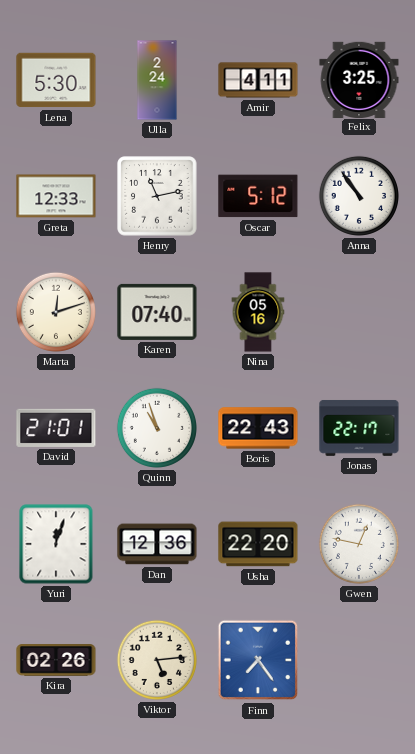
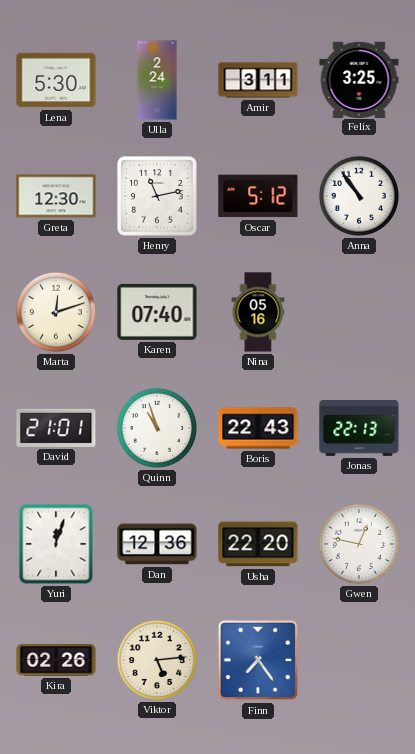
Amir: 4:11 -> 3:11
Greta: 12:33 -> 12:30
Jonas: 22:17 -> 22:13
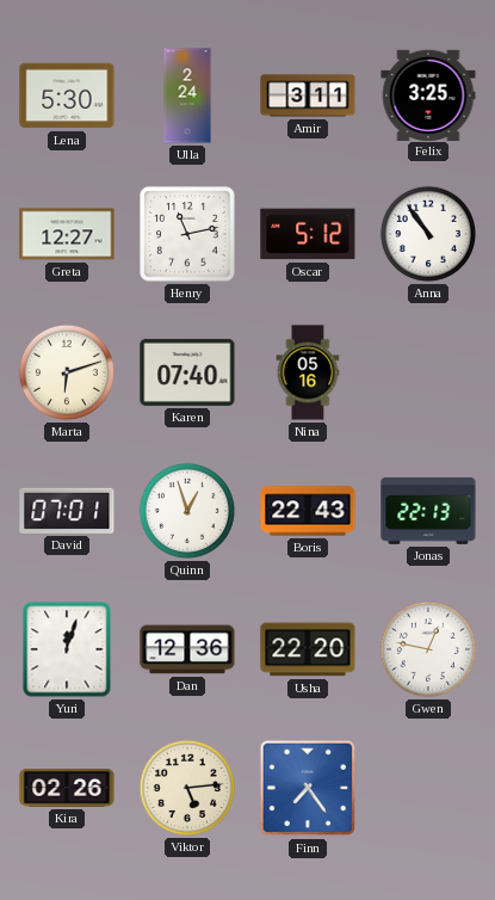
Greta: 12:30 -> 12:27
Marta: 12:12 -> 6:12
David: 21:01 -> 07:01
Quinn: 10:57 -> 12:57
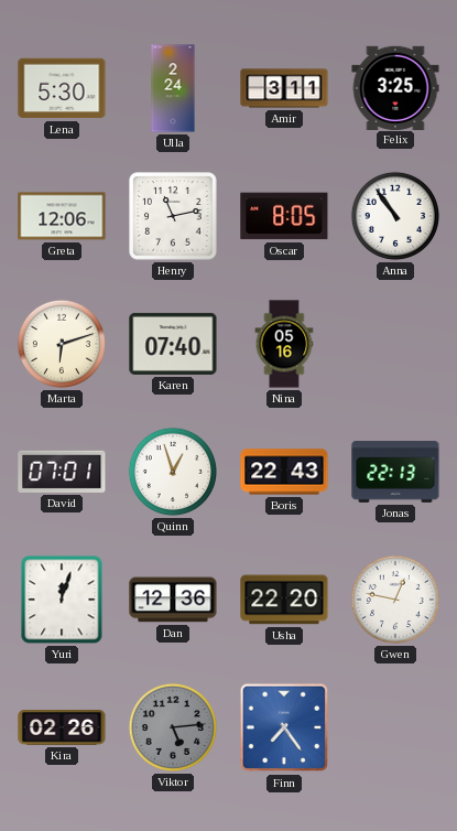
Greta: 12:27 -> 12:06
Oscar: 5:12 -> 8:05
Viktor dial: cream -> grey
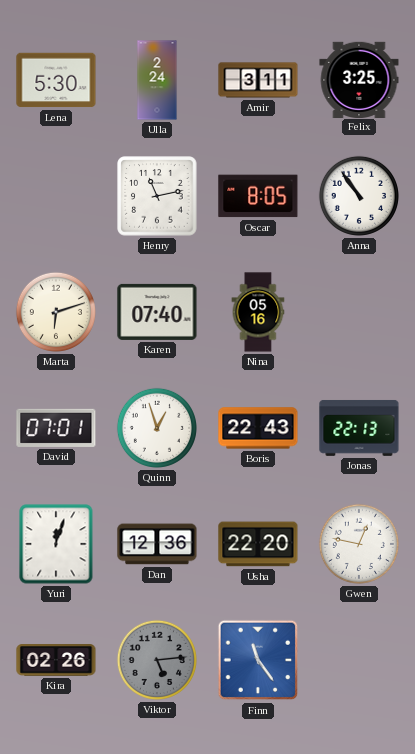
Greta: 12:06 -> none
Finn: 7:24 -> 11:24
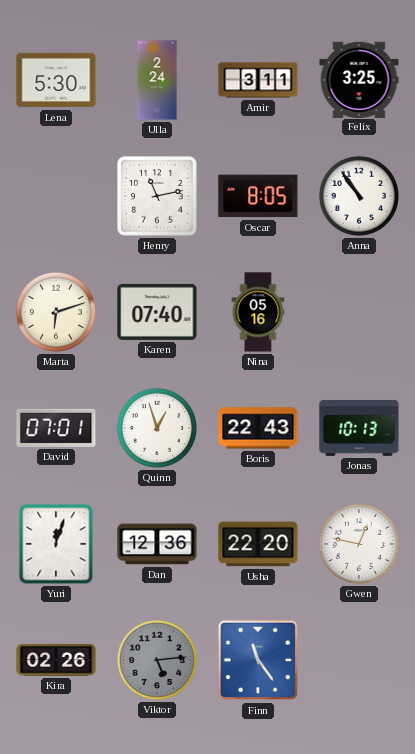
Jonas: 22:13 -> 10:13
